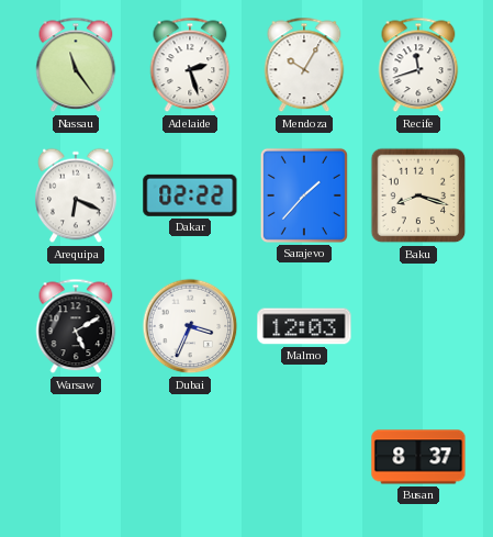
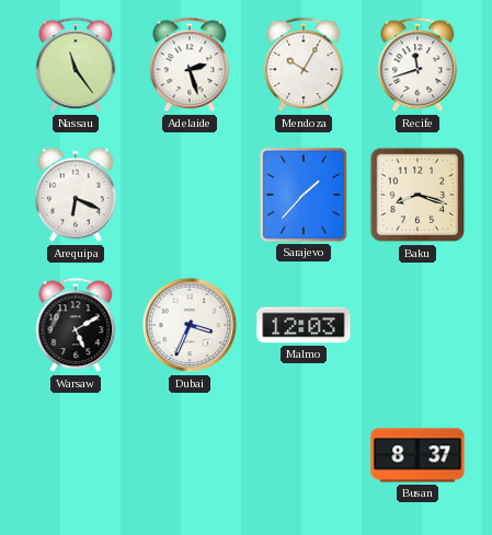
Dakar: 02:22 -> none
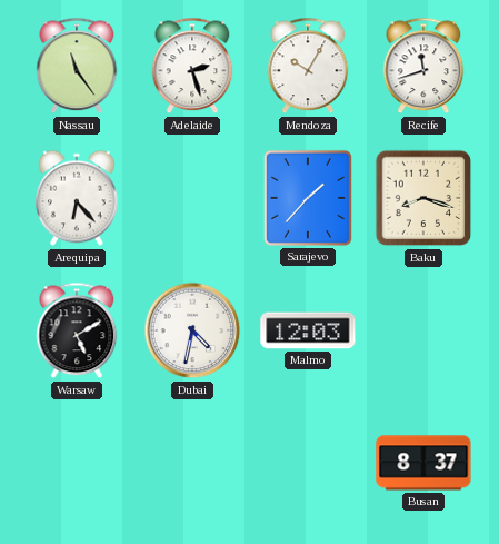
Arequipa: 6:19 -> 6:23
Dubai: 3:34 -> 4:32
